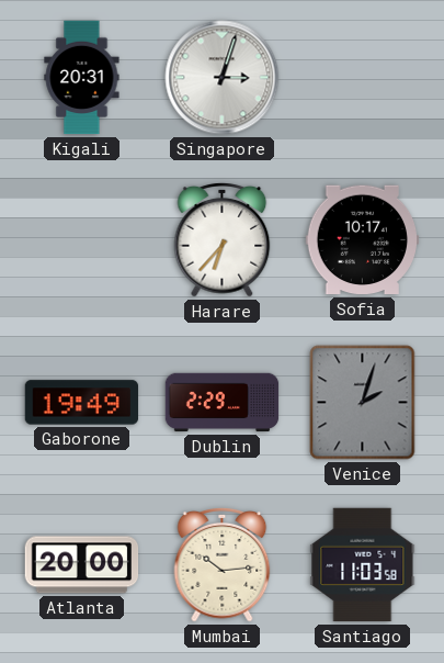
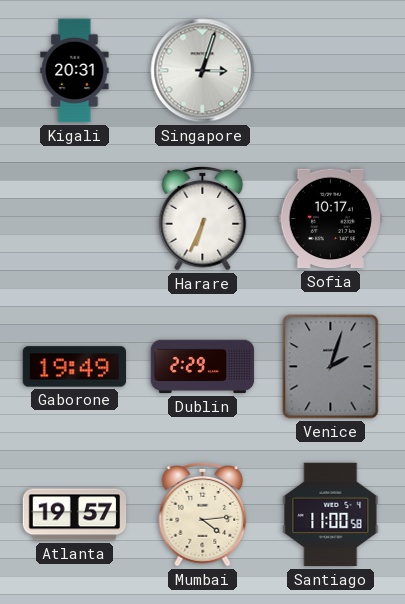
Harare: 6:37 -> 6:34
Atlanta: 20:00 -> 19:57
Mumbai: 10:14 -> 4:14
Santiago: 11:03 -> 11:00
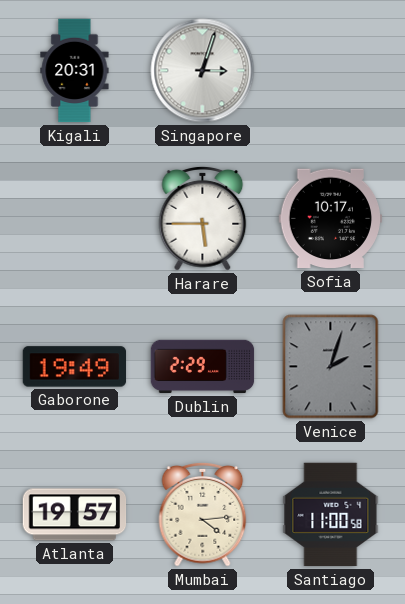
Harare: 6:34 -> 5:45
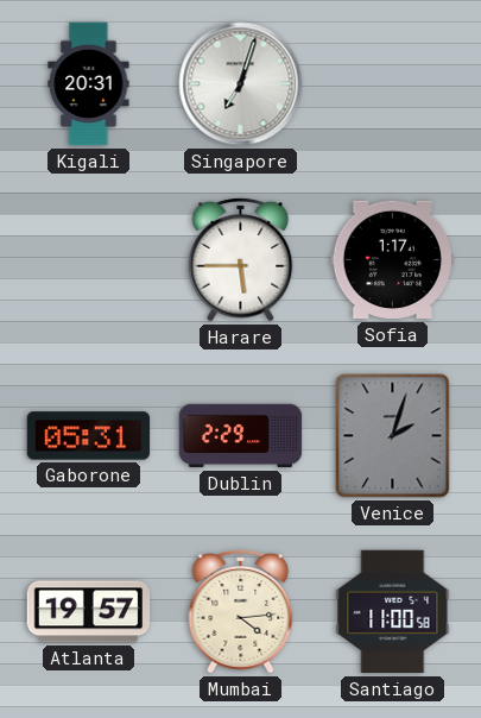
Singapore: 3:03 -> 7:03
Sofia: 10:17 -> 1:17
Gaborone: 19:49 -> 05:31
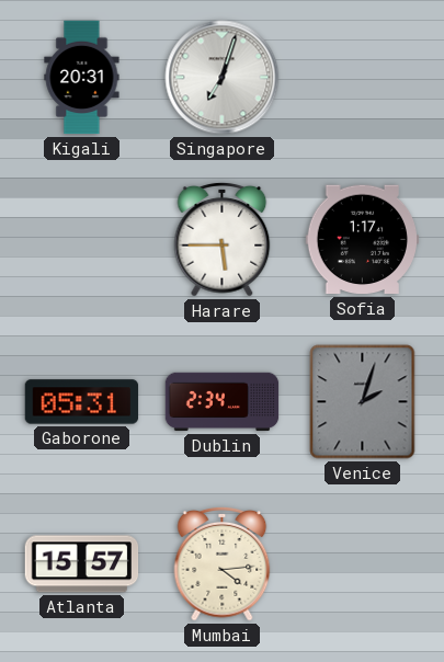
Dublin: 2:29 -> 2:34
Atlanta: 19:57 -> 15:57
Santiago: 11:00 -> none
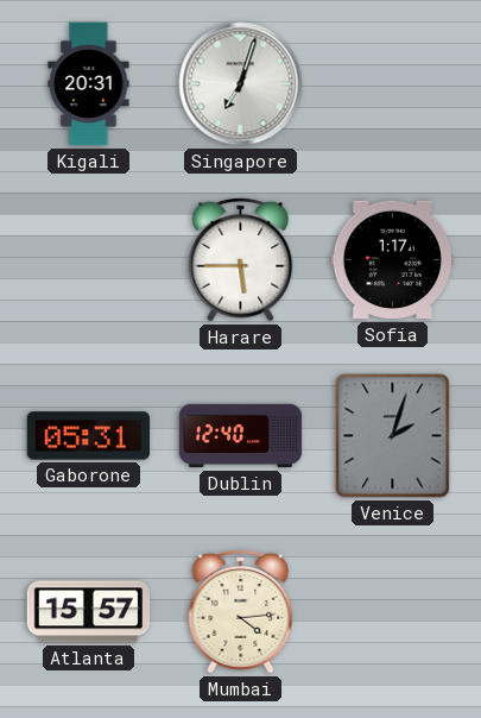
Dublin: 2:34 -> 12:40
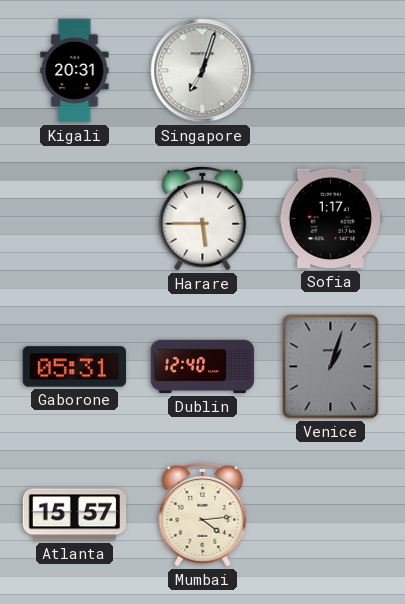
Venice: 2:03 -> 1:03
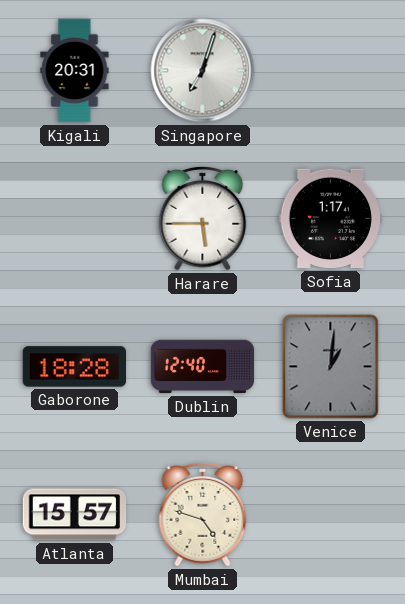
Gaborone: 05:31 -> 18:28
Venice: 1:03 -> 1:01
Mumbai: 4:14 -> 4:48
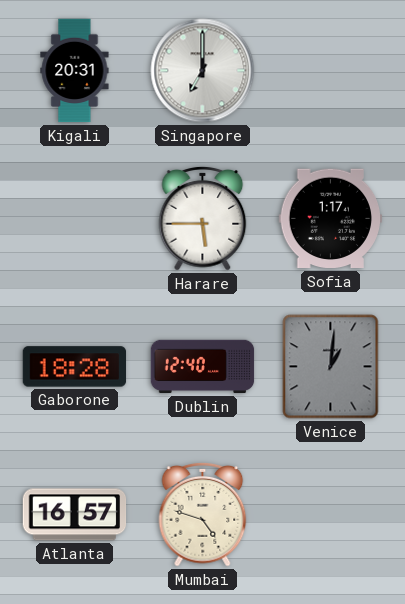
Singapore: 7:03 -> 7:00
Atlanta: 15:57 -> 16:57
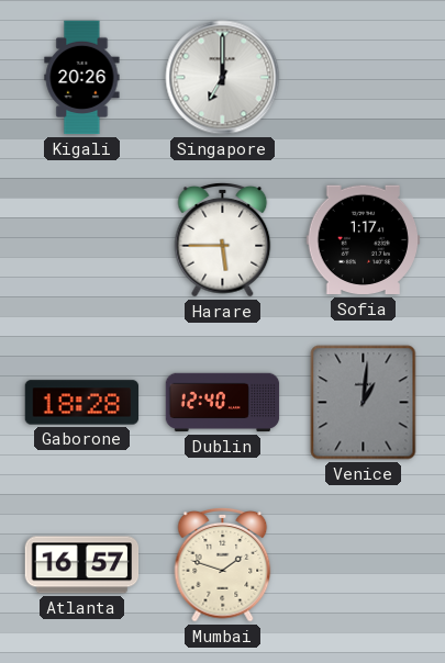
Kigali: 20:31 -> 20:26
Mumbai: 4:48 -> 1:48
